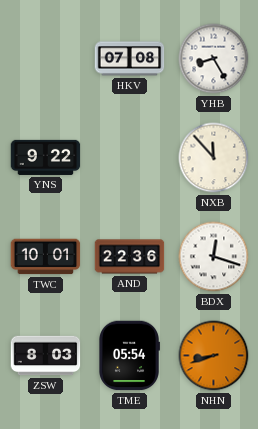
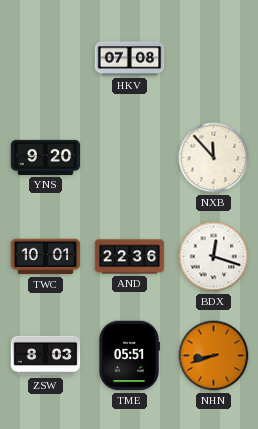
YHB: 8:25 -> none
YNS: 9:22 -> 9:20
TME: 05:54 -> 05:51
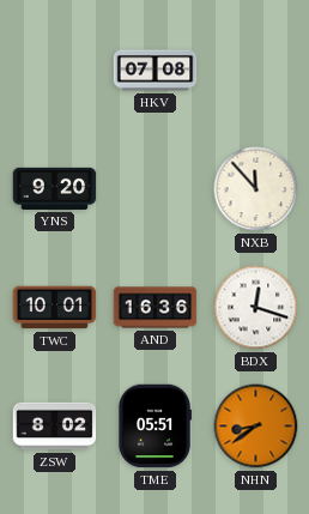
AND: 22:36 -> 16:36
ZSW: 8:03 -> 8:02
NHN: 8:42 -> 8:39
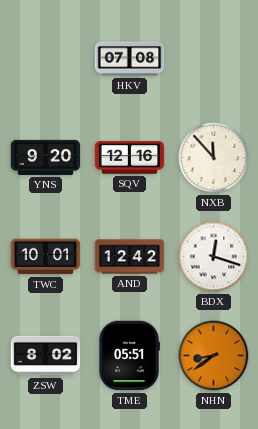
SQV: none -> 12:16
AND: 16:36 -> 12:42
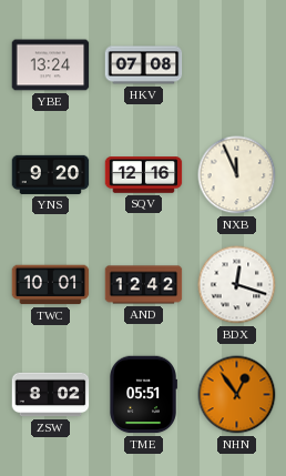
YBE: none -> 13:24
NXB: 11:53 -> 11:56
NHN: 8:39 -> 12:54
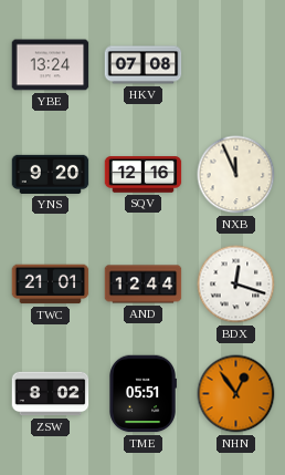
TWC: 10:01 -> 21:01
AND: 12:42 -> 12:44
